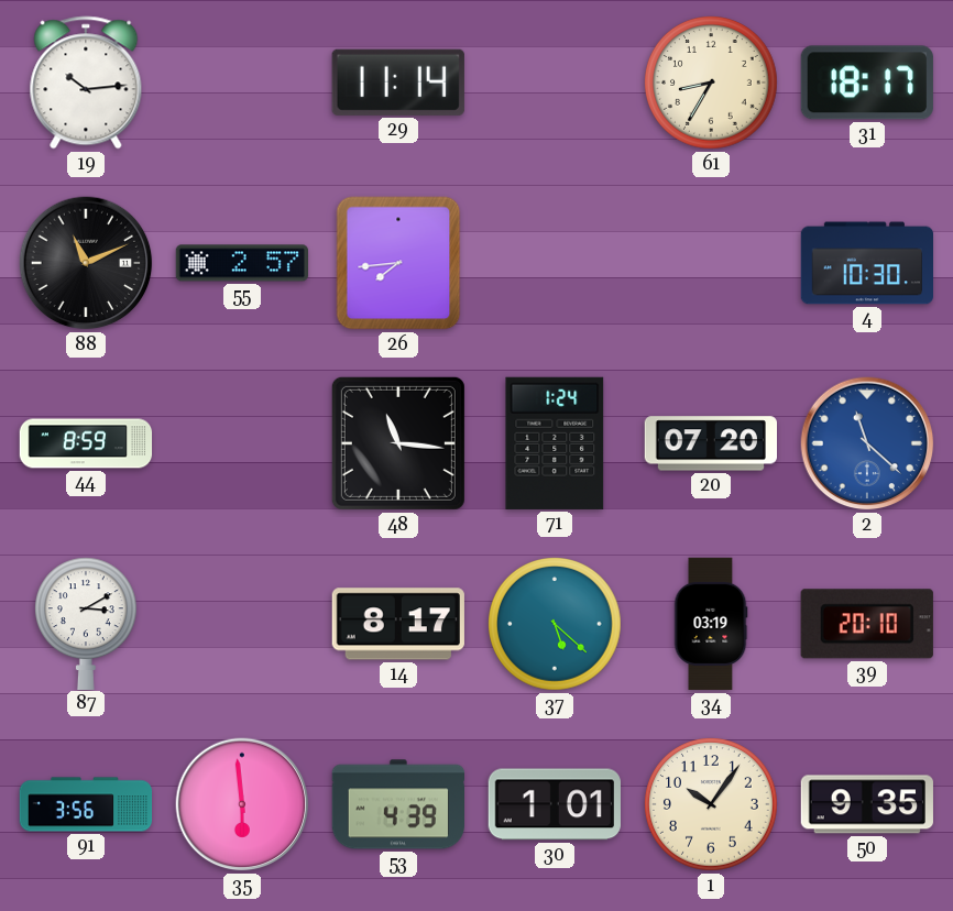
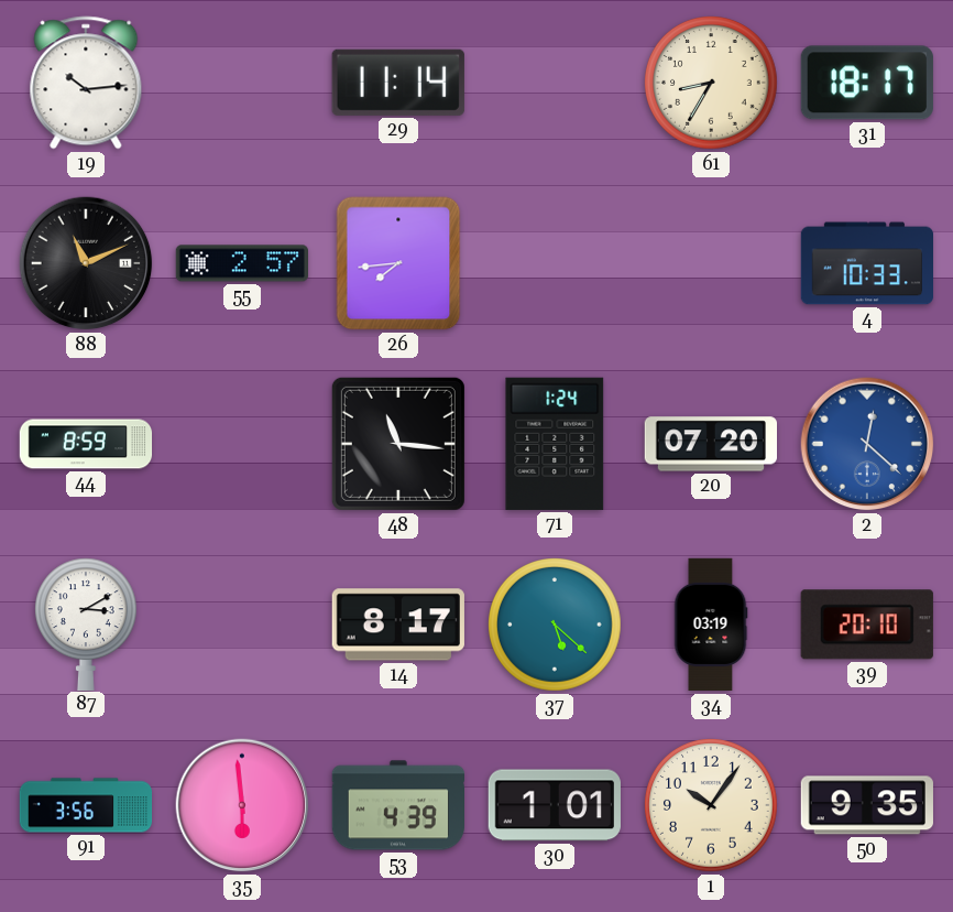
4: 10:30 -> 10:33
2: 11:22 -> 12:22
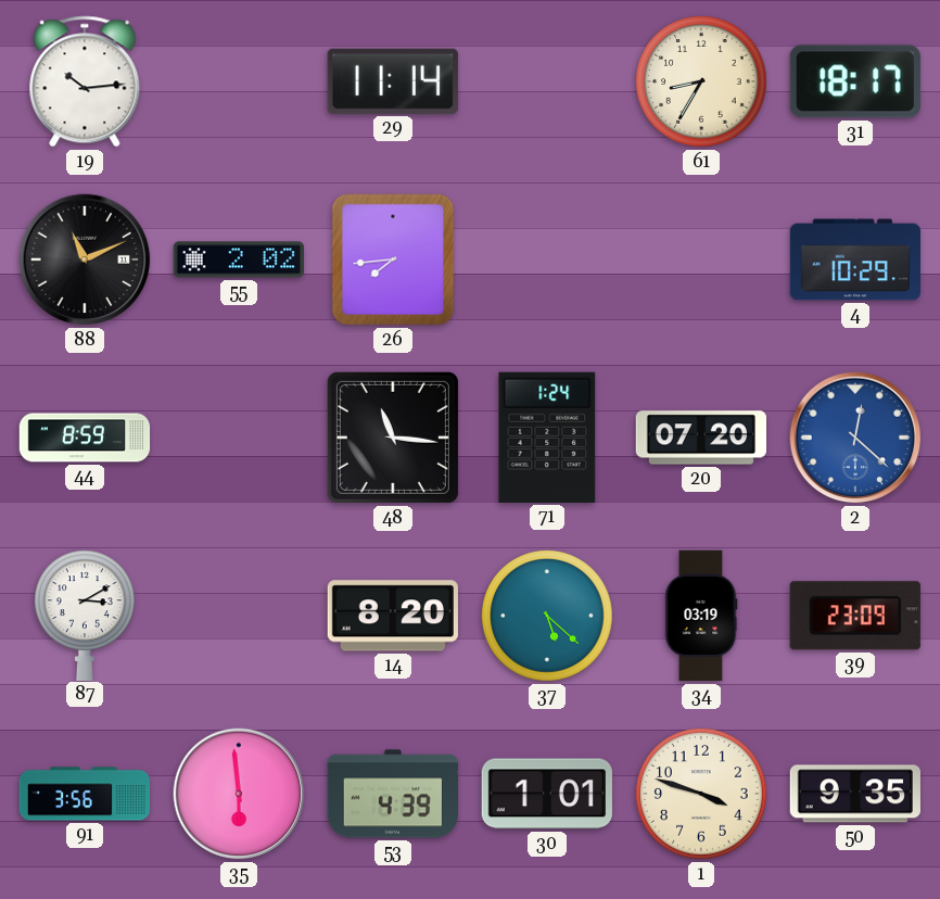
55: 2:57 -> 2:02
4: 10:33 -> 10:29
14: 8:17 -> 8:20
39: 20:10 -> 23:09
1: 10:06 -> 3:48
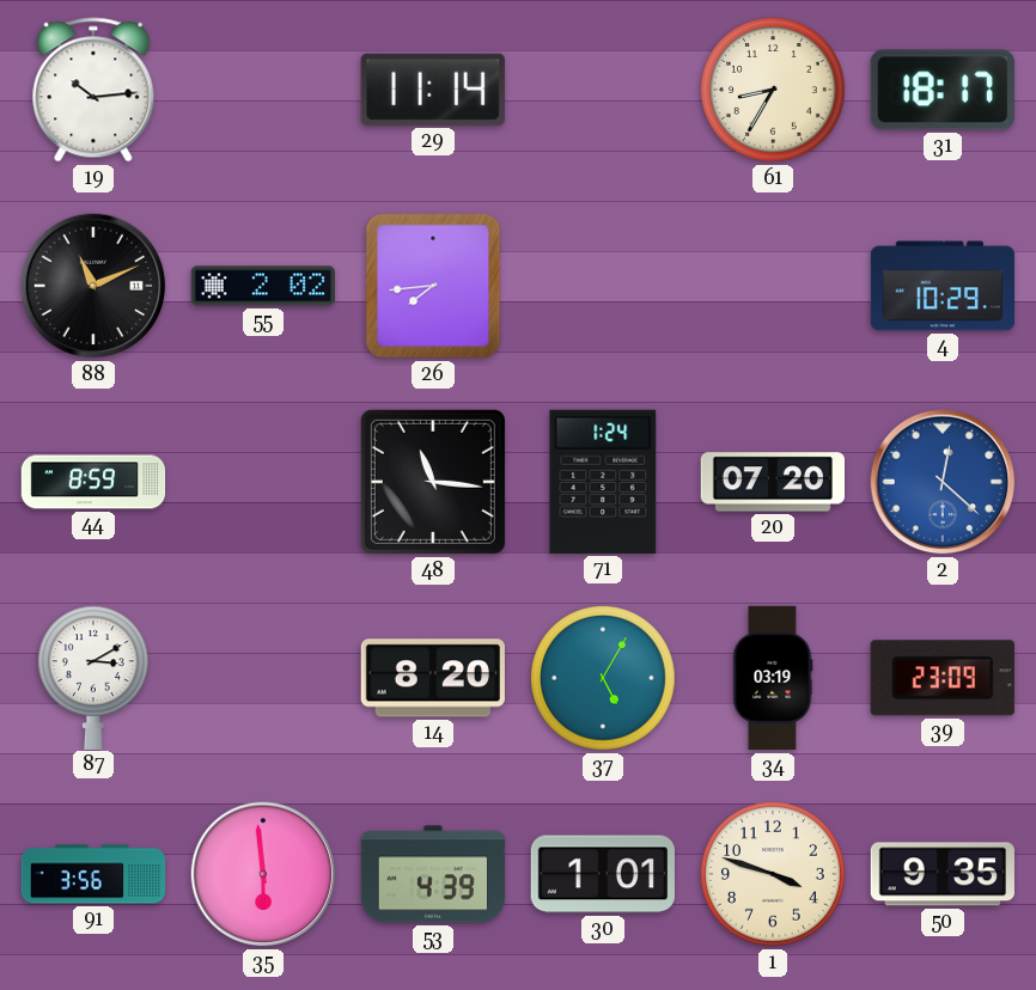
37: 5:22 -> 5:05
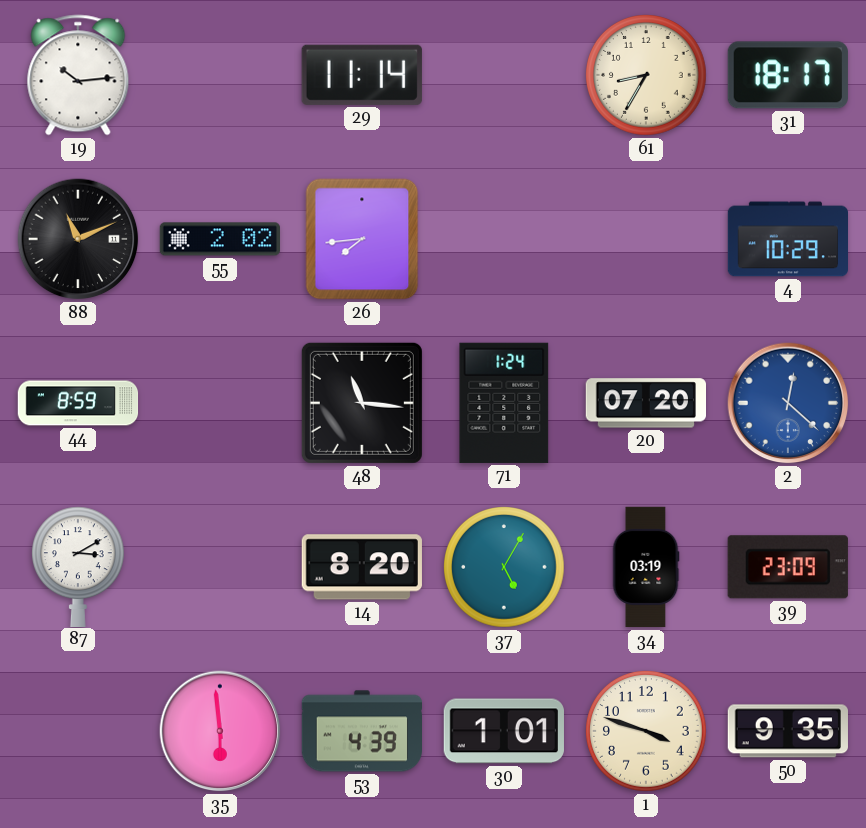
91: 3:56 -> none
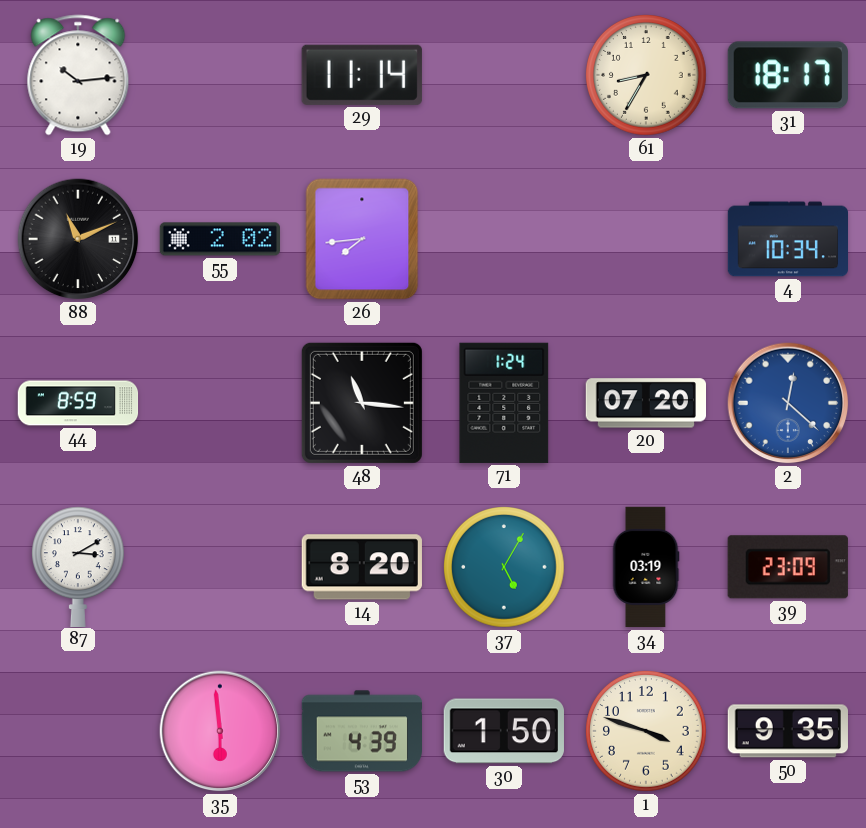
4: 10:29 -> 10:34
30: 1:01 -> 1:50
